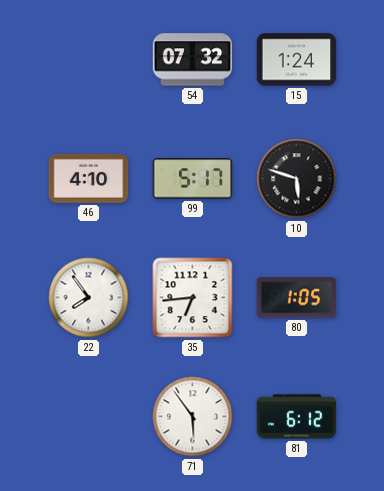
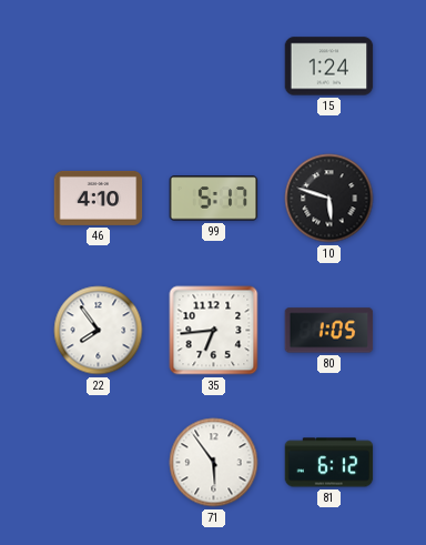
54: 07:32 -> none
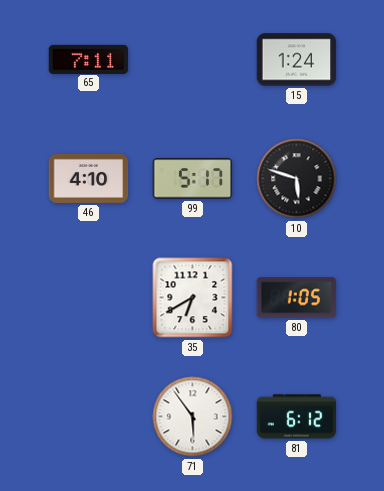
65: none -> 7:11
22: 7:54 -> none
35: 6:44 -> 6:40
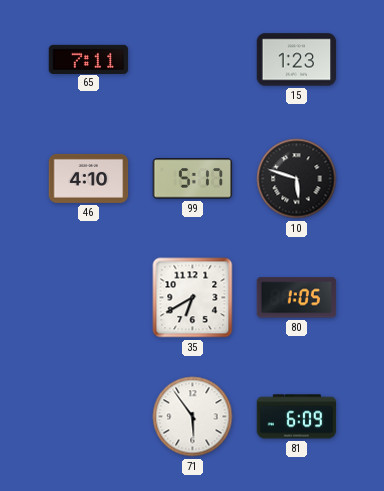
15: 1:24 -> 1:23
81: 6:12 -> 6:09
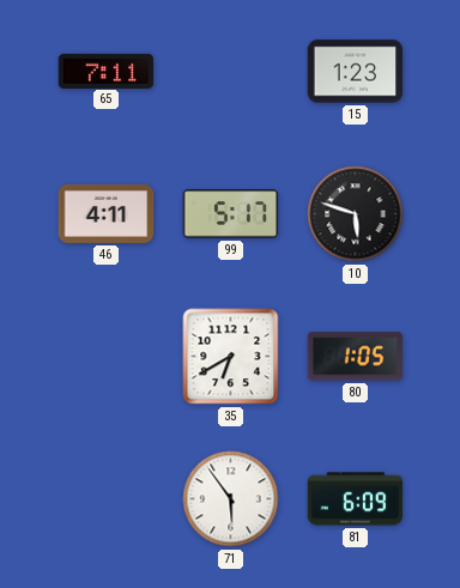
46: 4:10 -> 4:11
